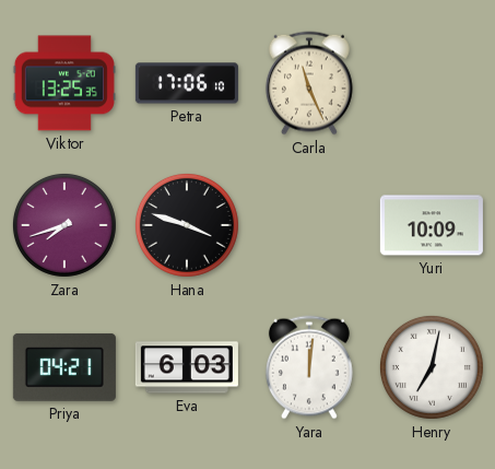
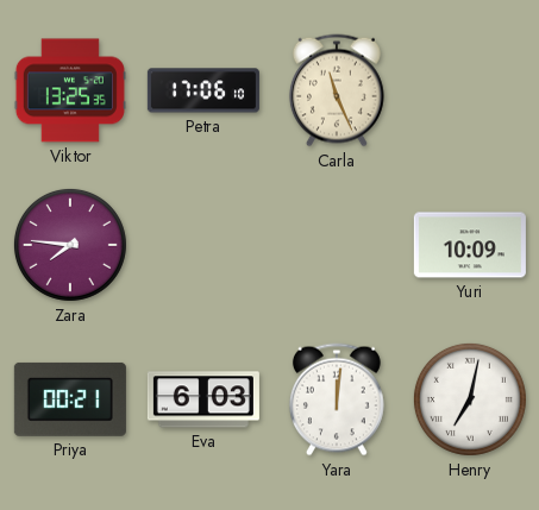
Zara: 7:42 -> 7:46
Hana: 3:48 -> none
Priya: 04:21 -> 00:21
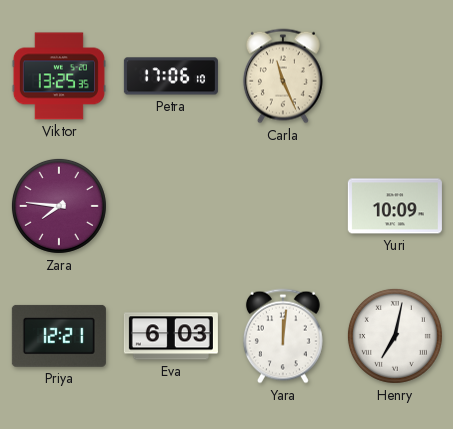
Priya: 00:21 -> 12:21
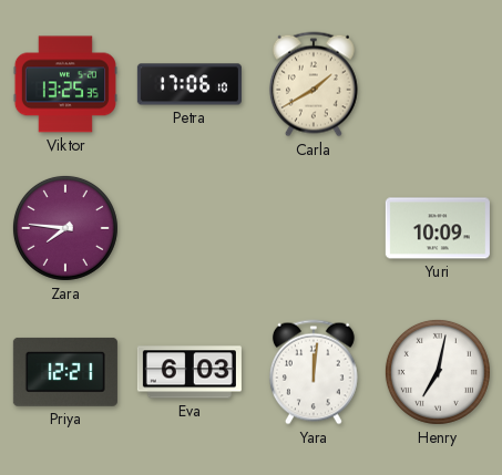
Carla: 11:26 -> 1:40
